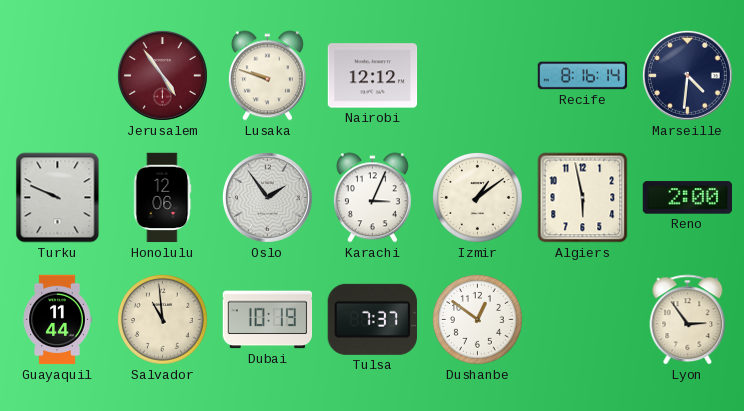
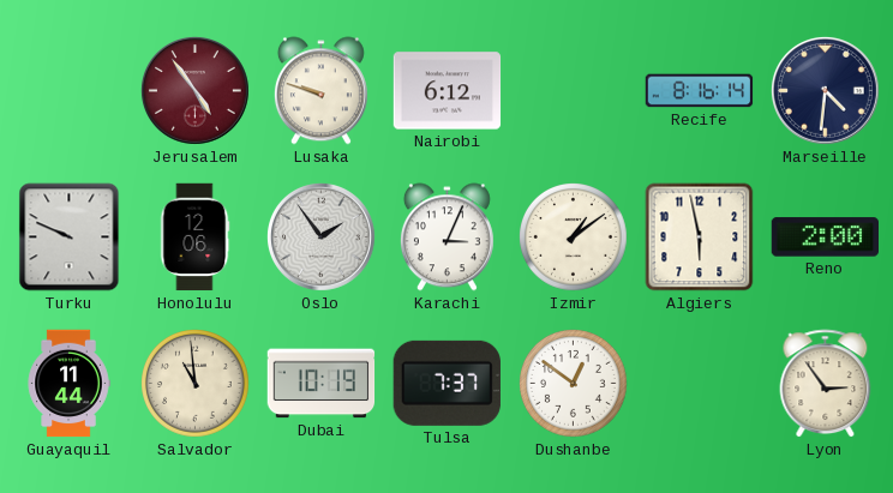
Nairobi: 12:12 -> 6:12
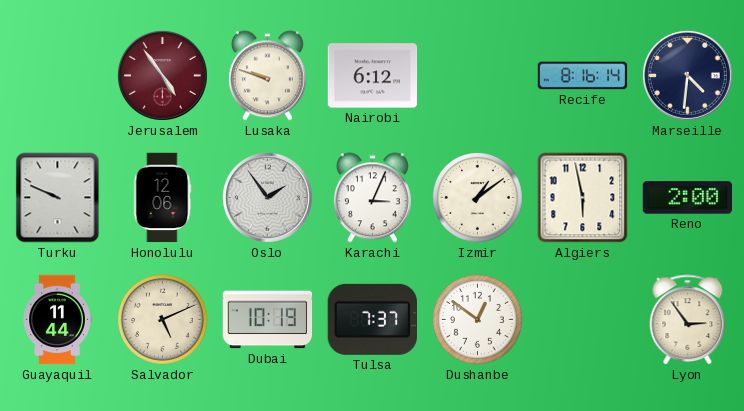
Salvador: 10:59 -> 5:11
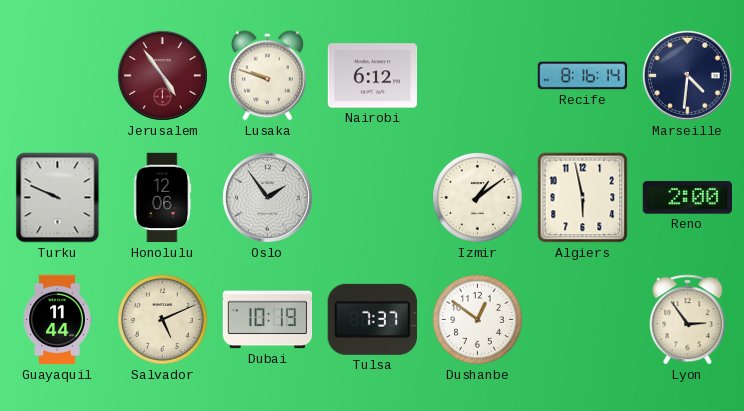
Karachi: 3:04 -> none
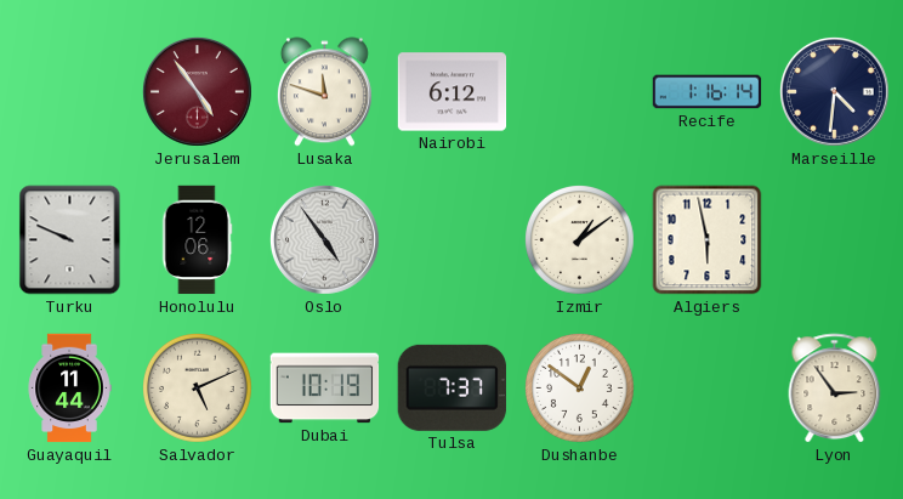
Lusaka: 9:48 -> 11:48
Recife: 8:16 -> 1:16
Oslo: 1:54 -> 4:54
Reno: 2:00 -> none
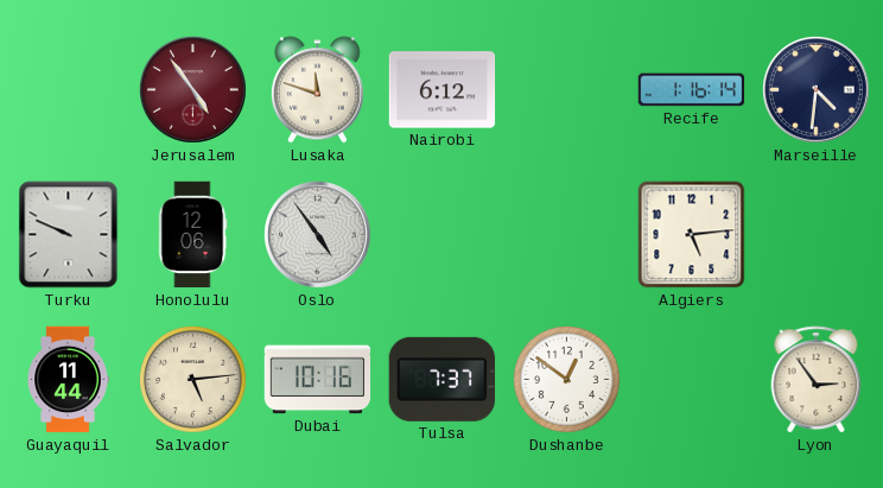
Izmir: 1:09 -> none
Algiers: 5:58 -> 5:14
Salvador: 5:11 -> 5:14
Dubai: 10:19 -> 10:16
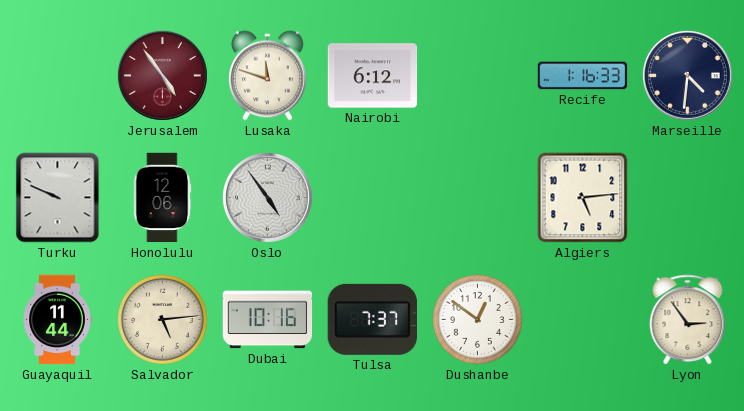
Recife: 1:16:14 -> 1:16:33
